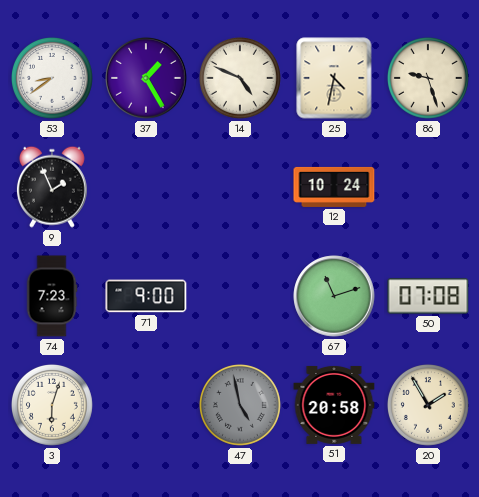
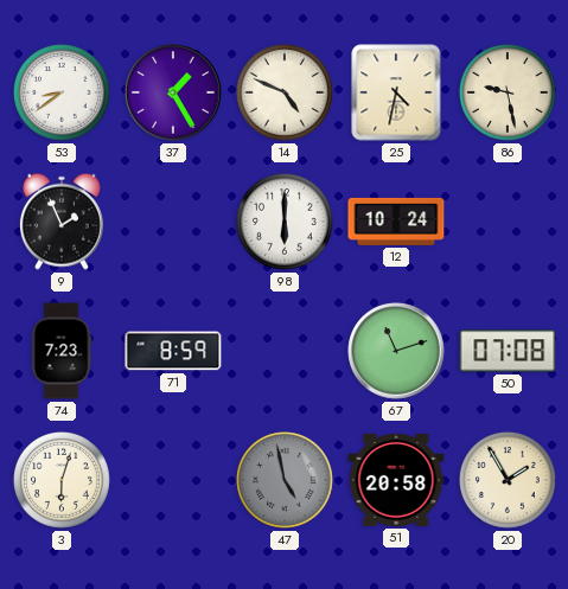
86: 9:27 -> 9:28
98: none -> 6:00
71: 9:00 -> 8:59
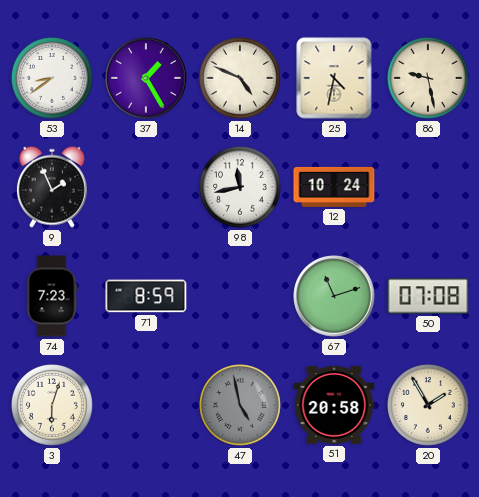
98: 6:00 -> 11:43
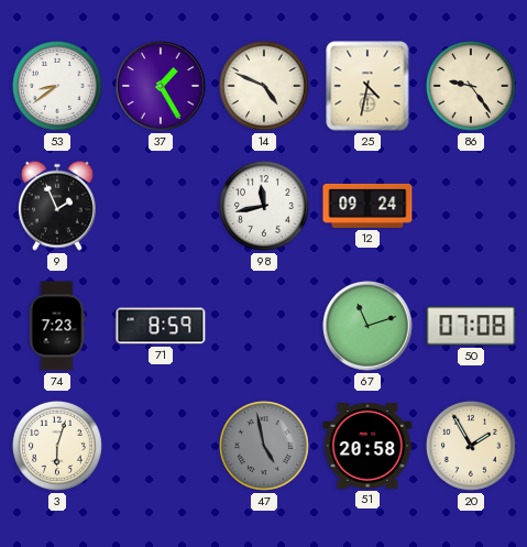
86: 9:28 -> 9:24
12: 10:24 -> 09:24
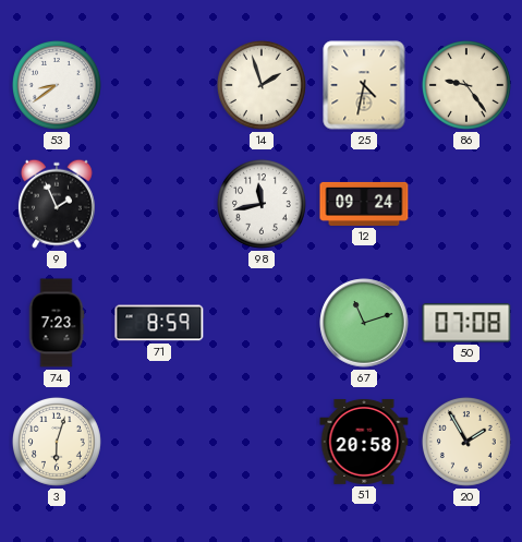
37: 1:25 -> none
14: 4:49 -> 1:57
47: 4:58 -> none
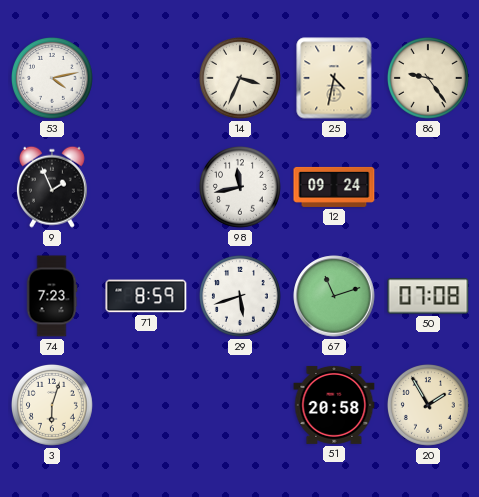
53: 8:39 -> 4:13
14: 1:57 -> 3:34
29: none -> 5:42
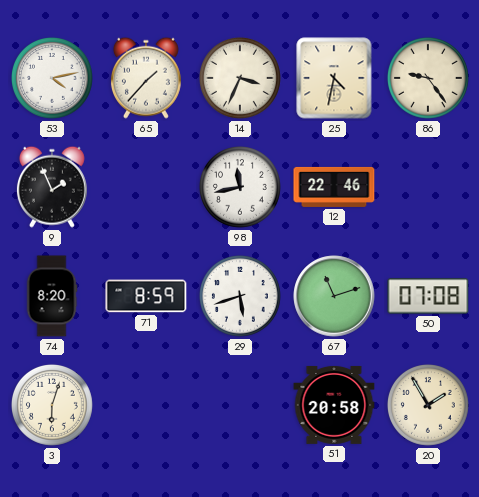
65: none -> 1:37
12: 09:24 -> 22:46
74: 7:23 -> 8:20
